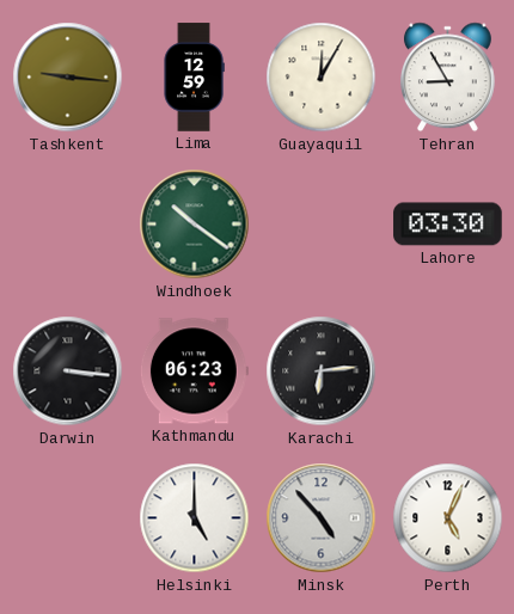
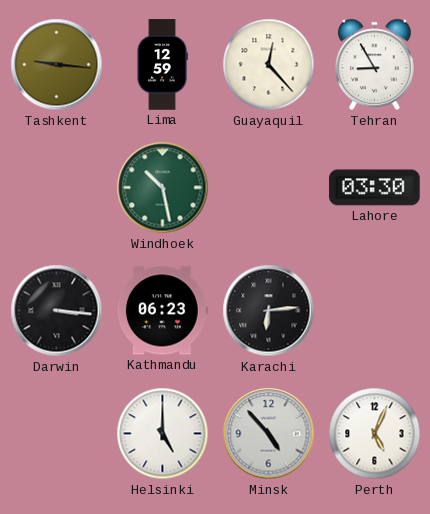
Guayaquil: 12:05 -> 12:23
Windhoek: 10:21 -> 10:28
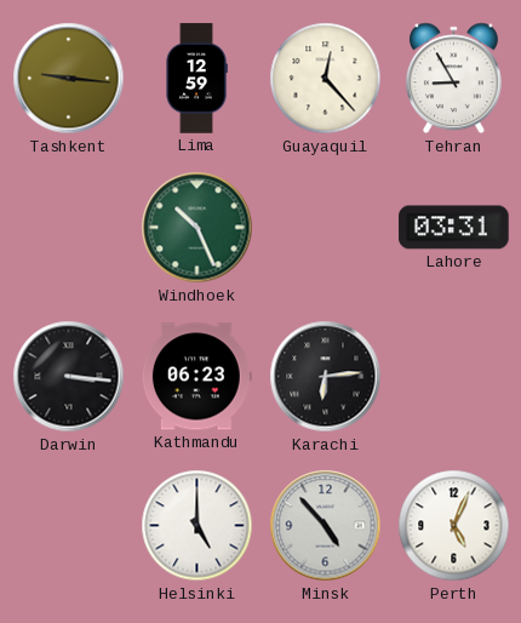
Windhoek: 10:28 -> 10:26
Lahore: 03:30 -> 03:31
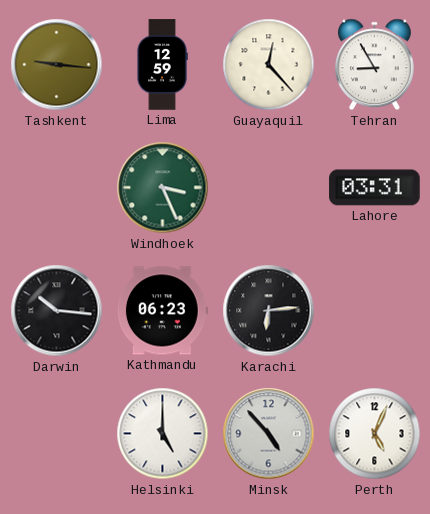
Windhoek: 10:26 -> 3:26
Darwin: 3:16 -> 10:16
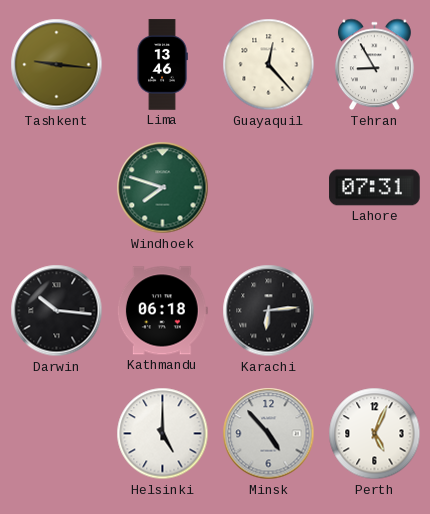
Lima: 12:59 -> 13:46
Windhoek: 3:26 -> 7:48
Lahore: 03:31 -> 07:31
Kathmandu: 06:23 -> 06:18
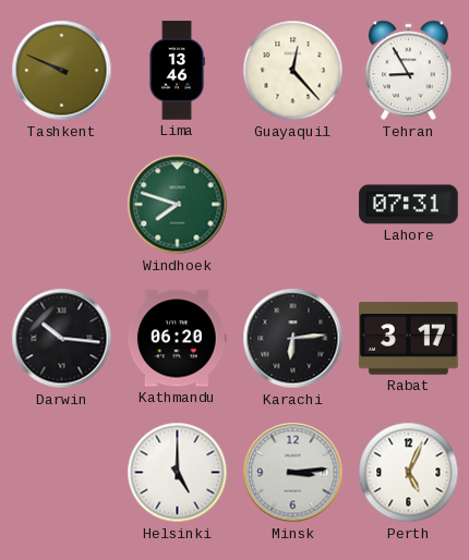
Tashkent: 9:16 -> 9:49
Kathmandu: 06:18 -> 06:20
Rabat: none -> 3:17
Minsk: 4:53 -> 3:14
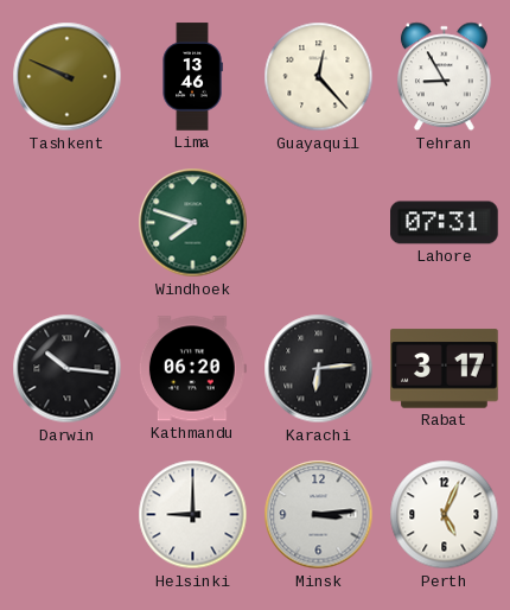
Helsinki: 5:00 -> 9:00
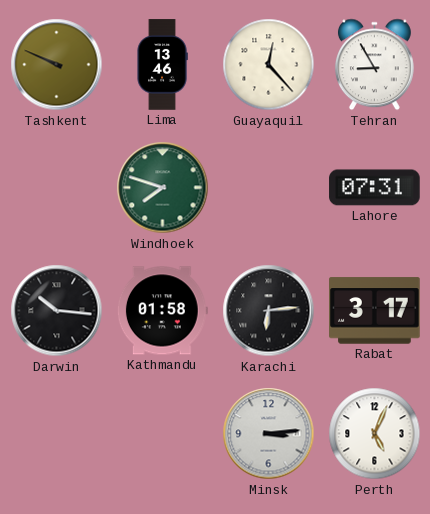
Kathmandu: 06:20 -> 01:58
Helsinki: 9:00 -> none
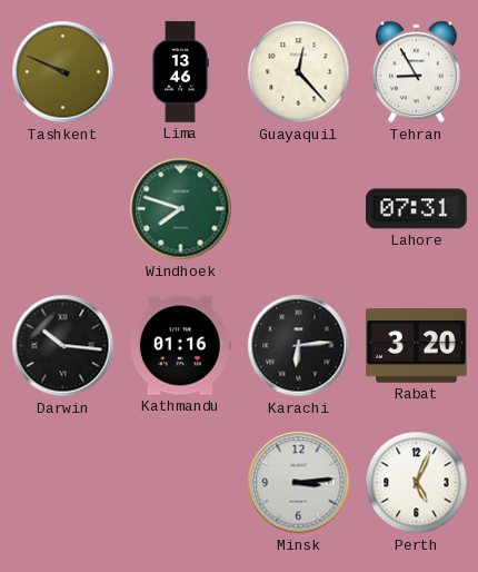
Kathmandu: 01:58 -> 01:16
Rabat: 3:17 -> 3:20
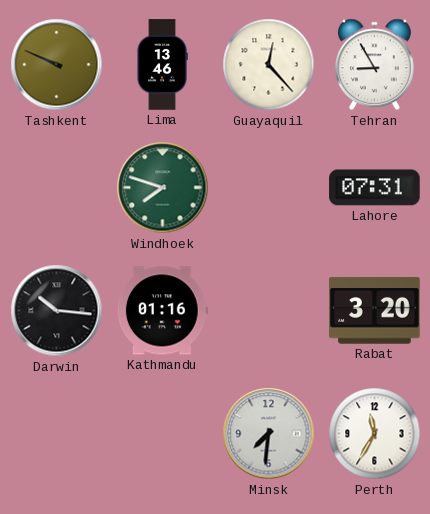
Karachi: 6:14 -> none
Minsk: 3:14 -> 7:31
Perth: 5:04 -> 11:35
